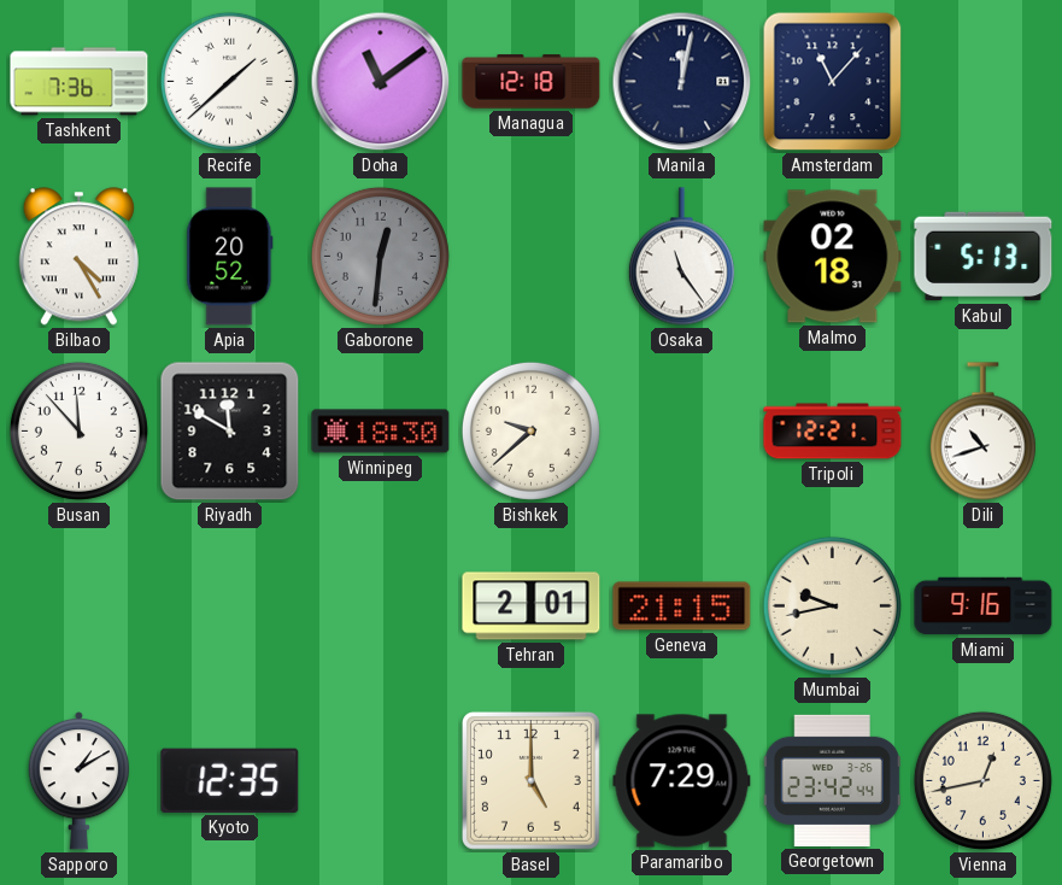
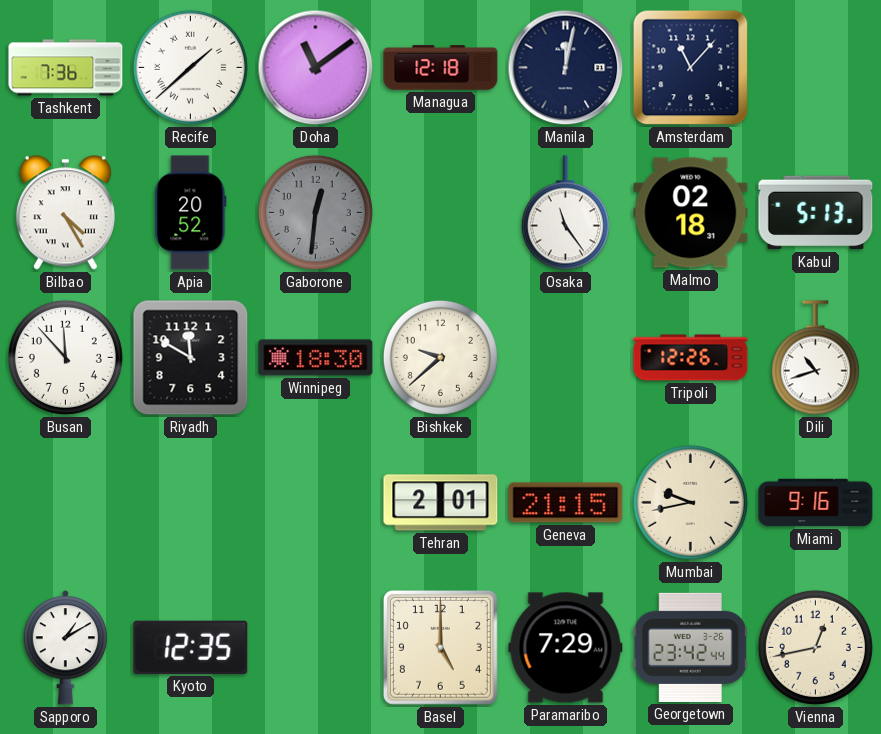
Tripoli: 12:21 -> 12:26
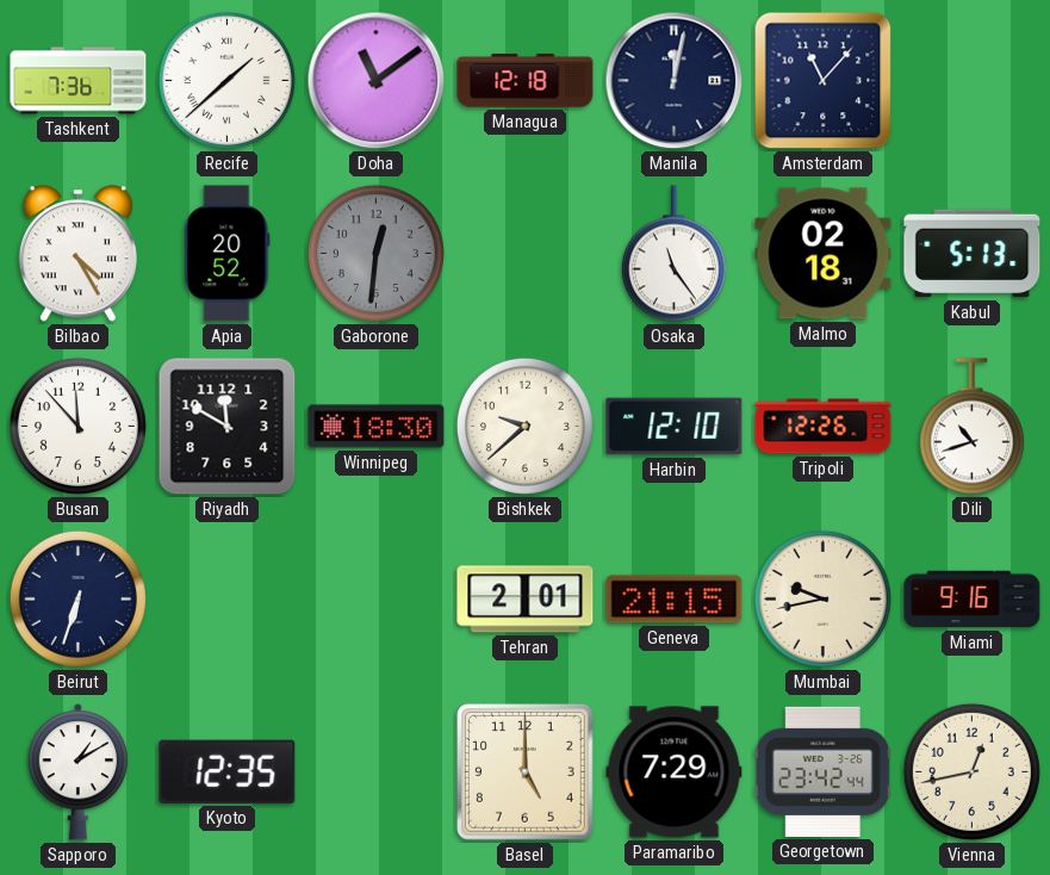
Harbin: none -> 12:10
Beirut: none -> 6:33
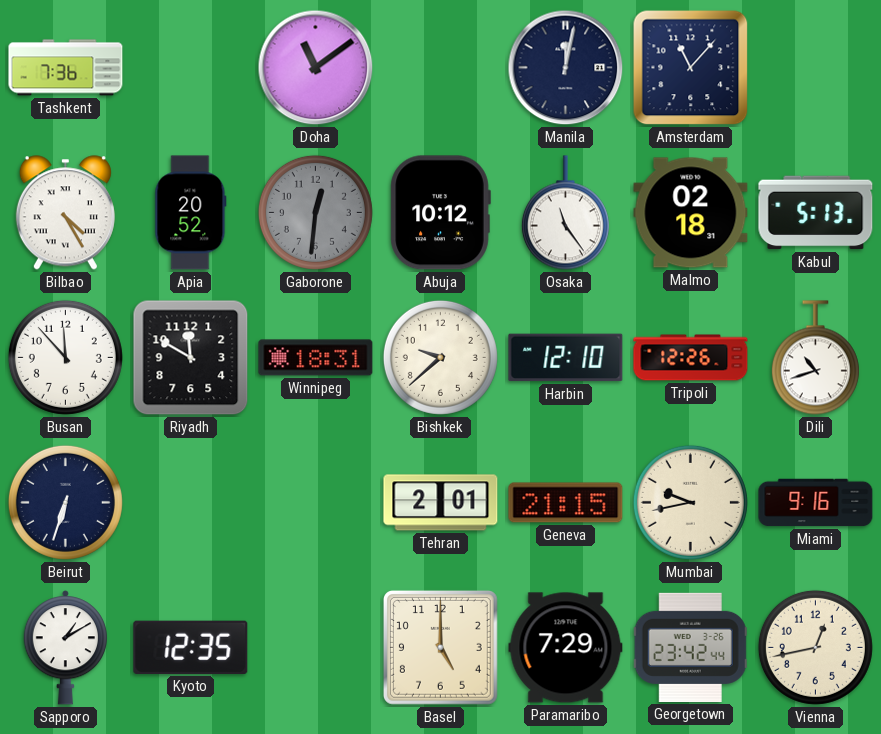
Recife: 1:38 -> none
Managua: 12:18 -> none
Abuja: none -> 10:12
Winnipeg: 18:30 -> 18:31
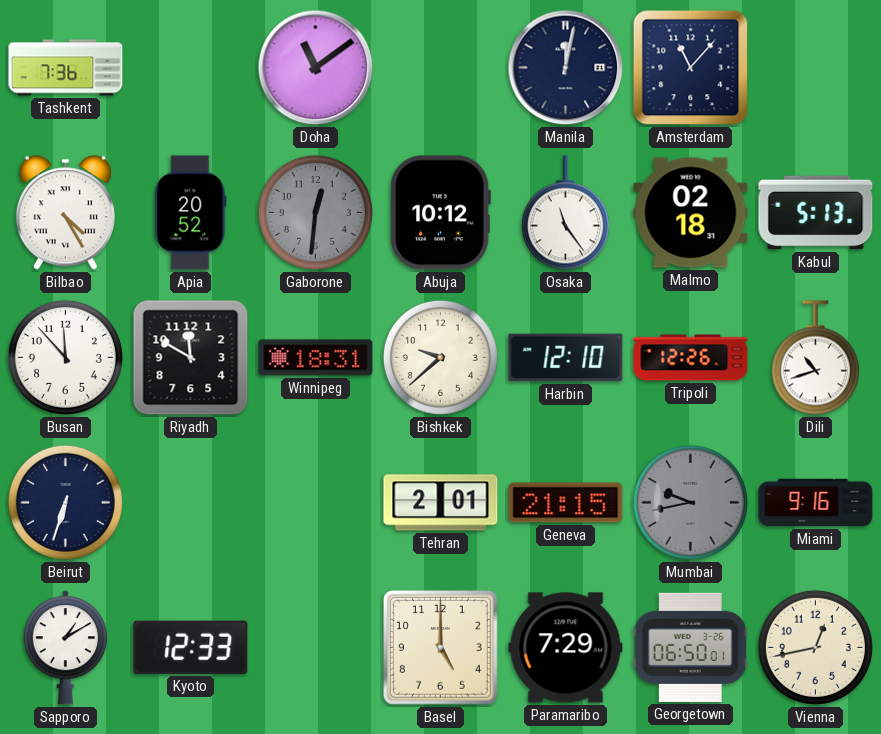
Mumbai dial: cream -> grey
Kyoto: 12:35 -> 12:33
Georgetown: 23:42 -> 06:50
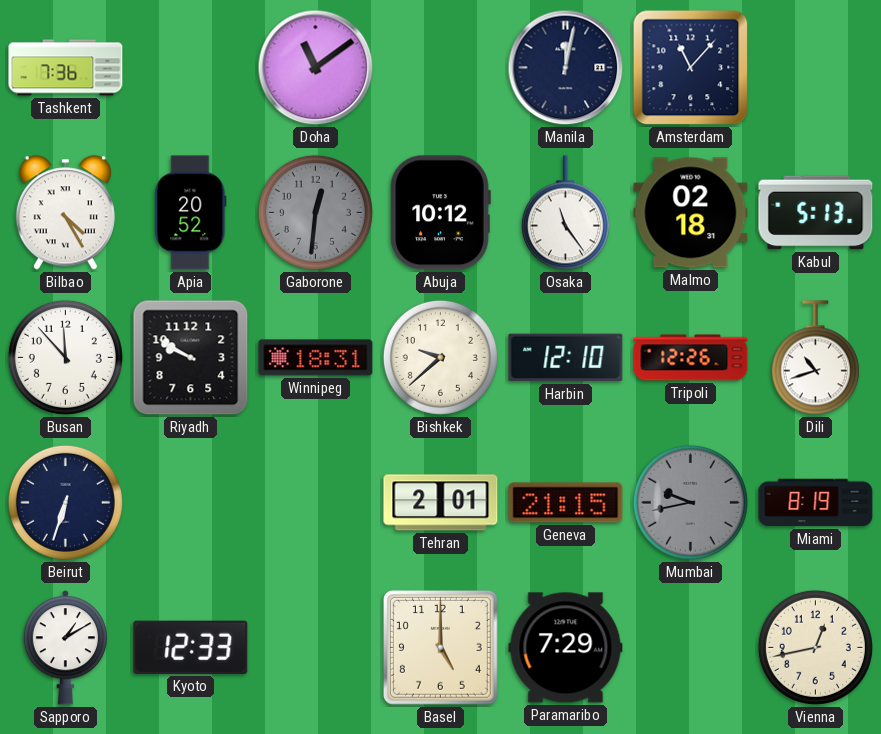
Riyadh: 11:50 -> 9:50
Miami: 9:16 -> 8:19
Georgetown: 06:50 -> none
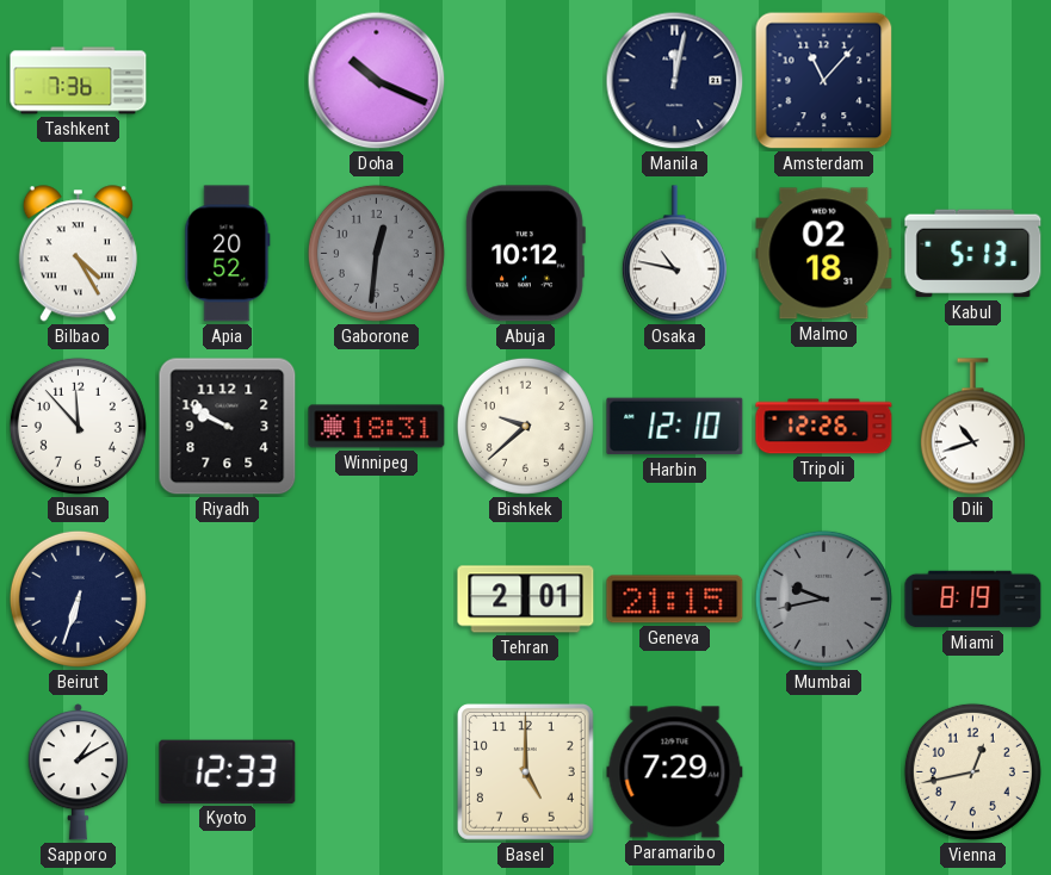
Doha: 11:09 -> 10:19
Osaka: 11:24 -> 10:47
